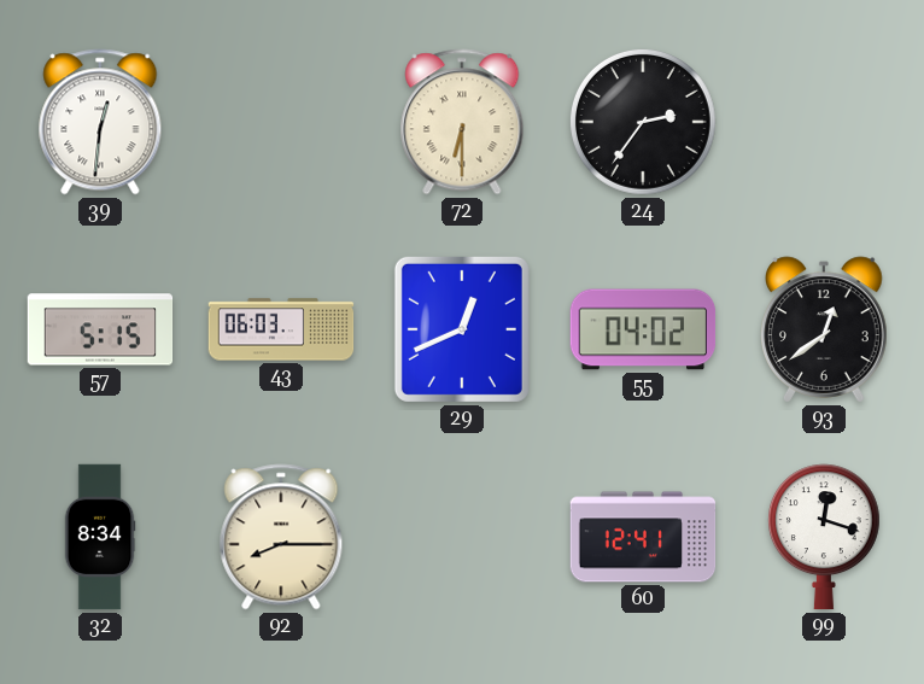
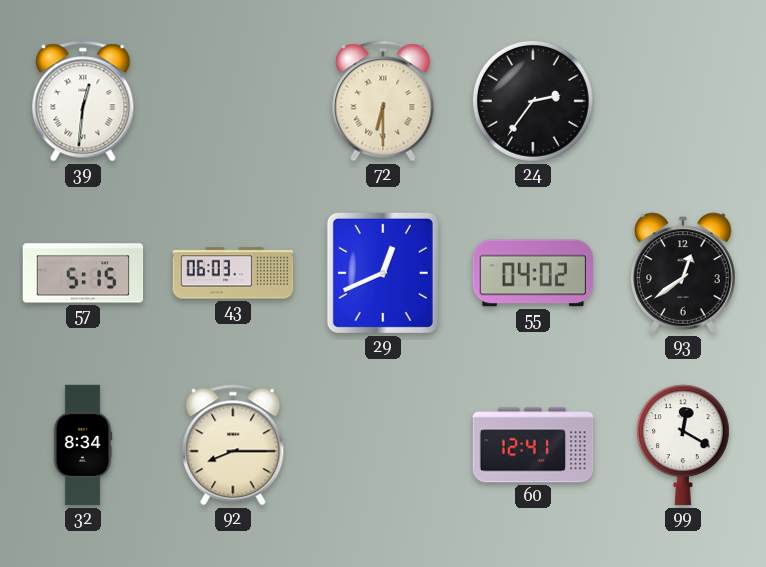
99: 12:18 -> 12:20
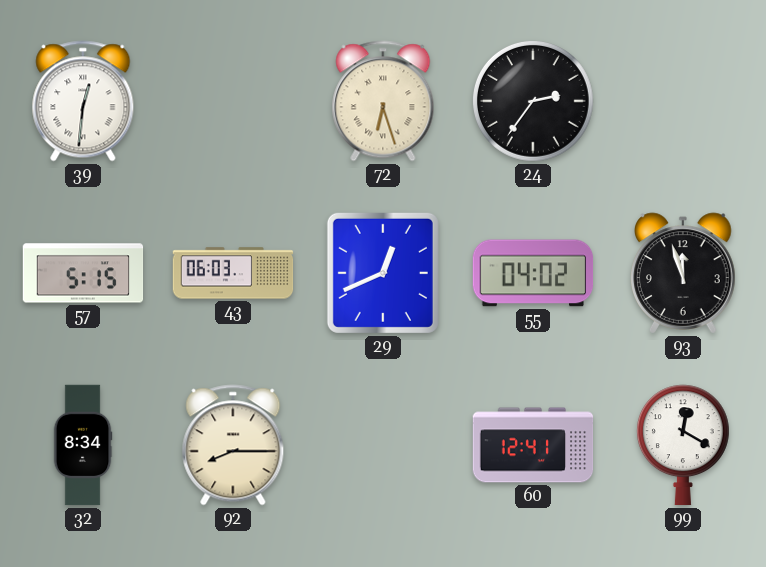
72: 6:30 -> 6:27
93: 12:39 -> 11:57
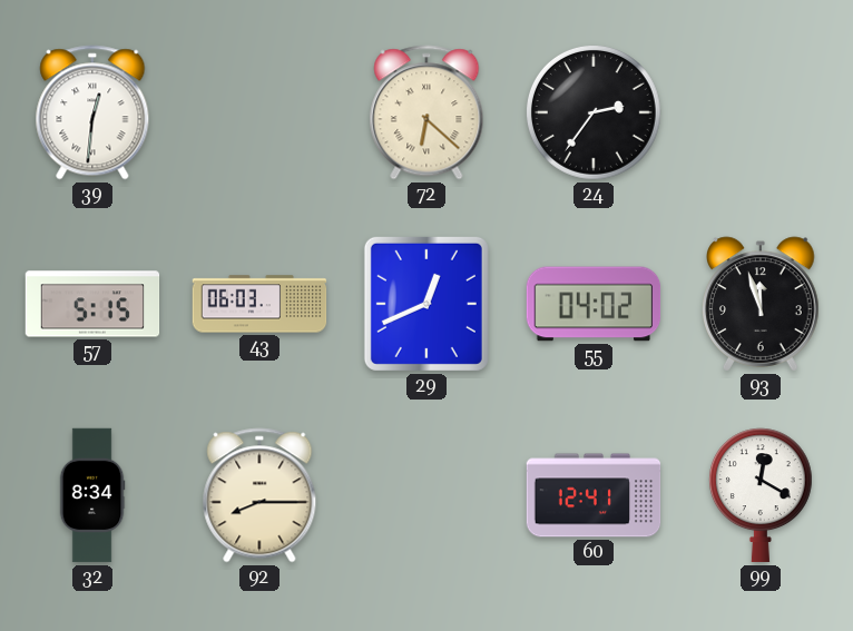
72: 6:27 -> 6:22
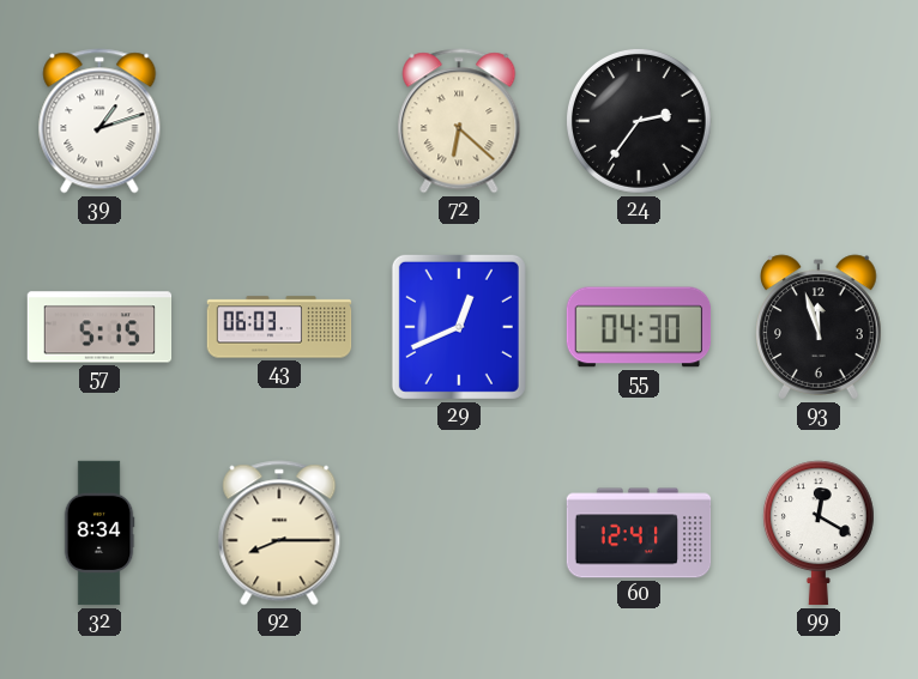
39: 12:31 -> 1:12
55: 04:02 -> 04:30
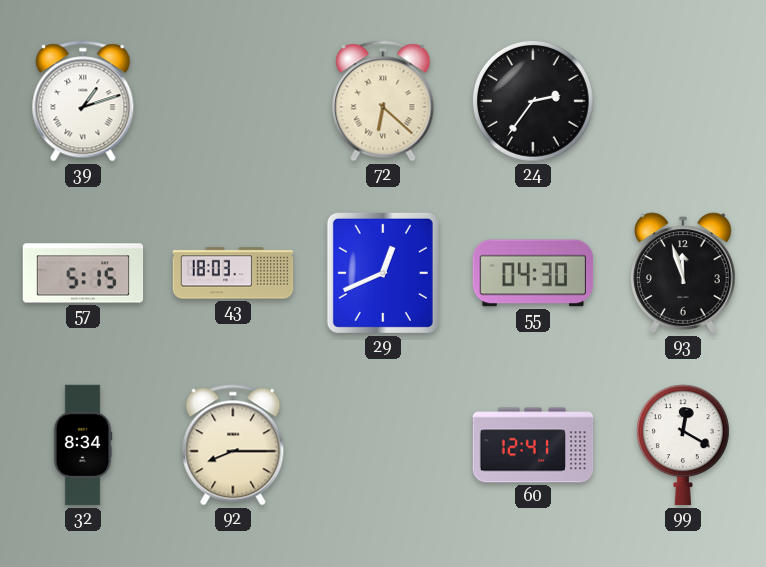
43: 06:03 -> 18:03
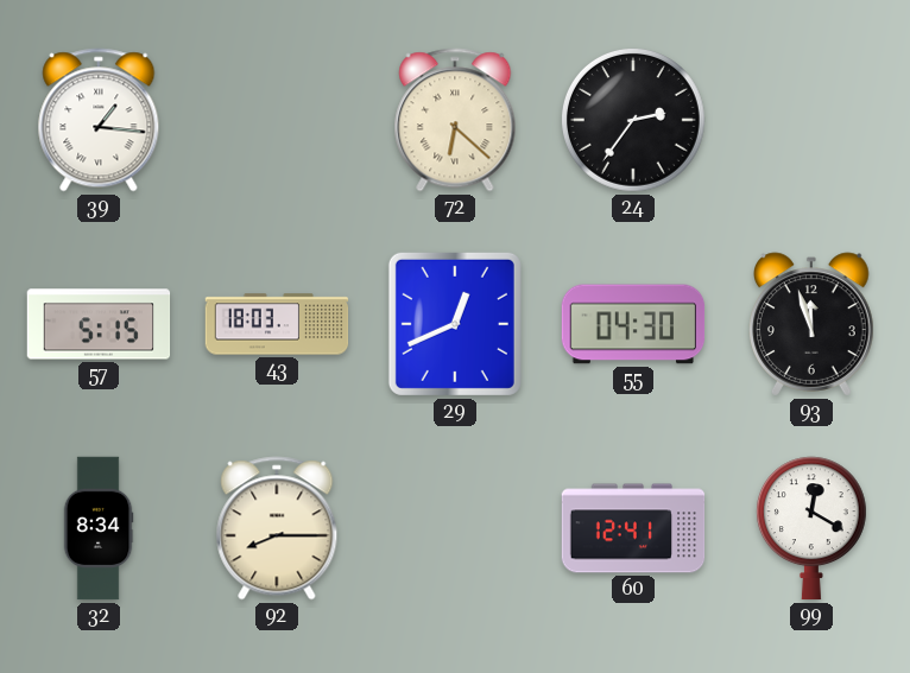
39: 1:12 -> 1:16
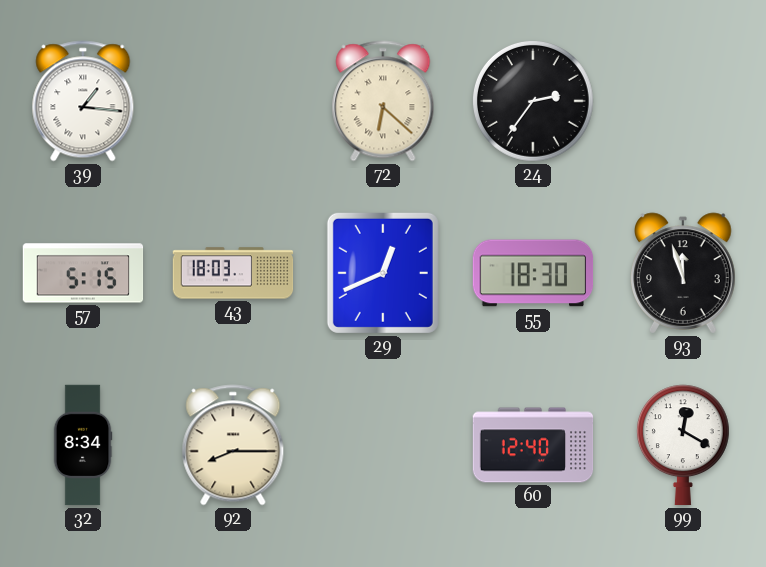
55: 04:30 -> 18:30
60: 12:41 -> 12:40
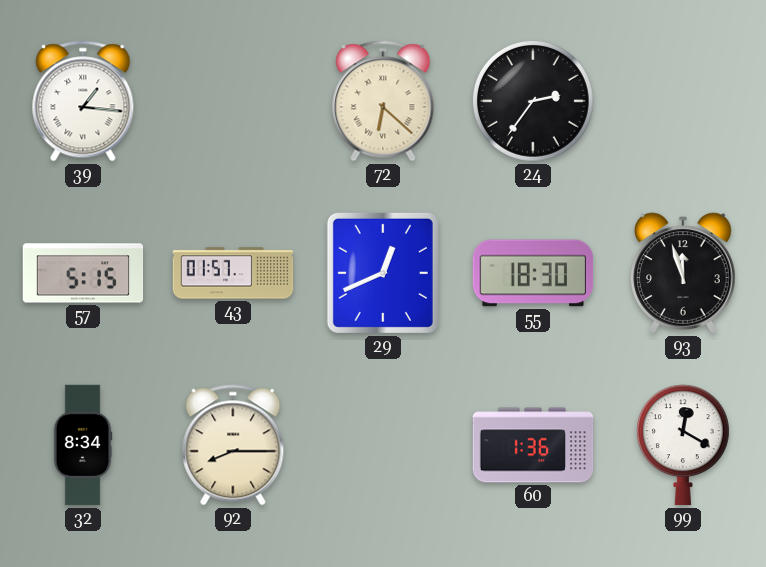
43: 18:03 -> 01:57
60: 12:40 -> 1:36
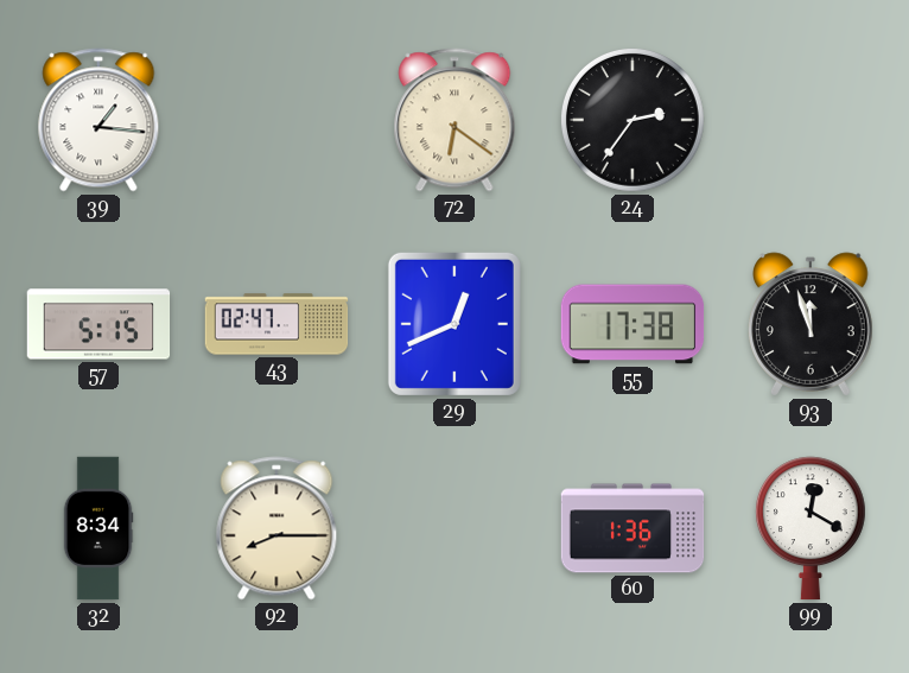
72: 6:22 -> 6:21
43: 01:57 -> 02:47
55: 18:30 -> 17:38
